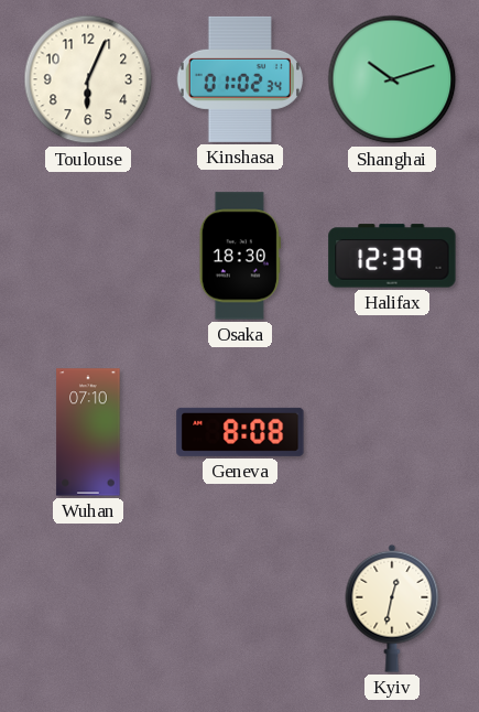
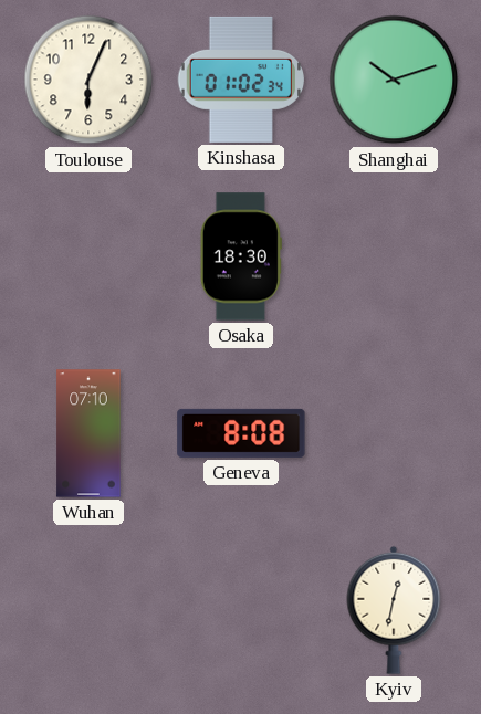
Halifax: 12:39 -> none
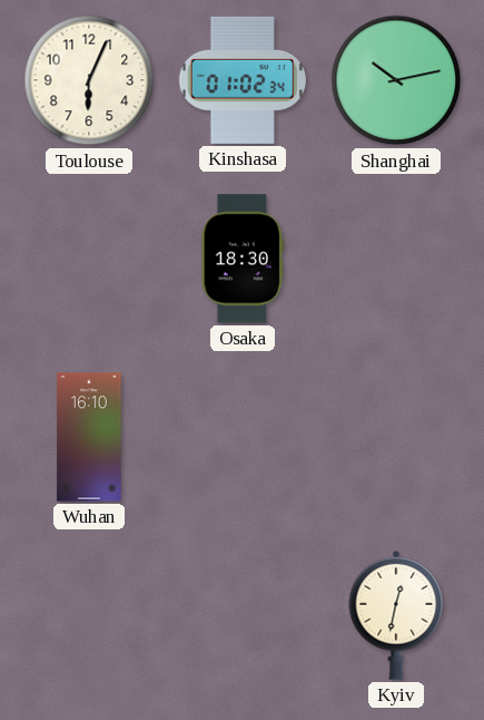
Shanghai: 10:12 -> 10:13
Wuhan: 07:10 -> 16:10
Geneva: 8:08 -> none
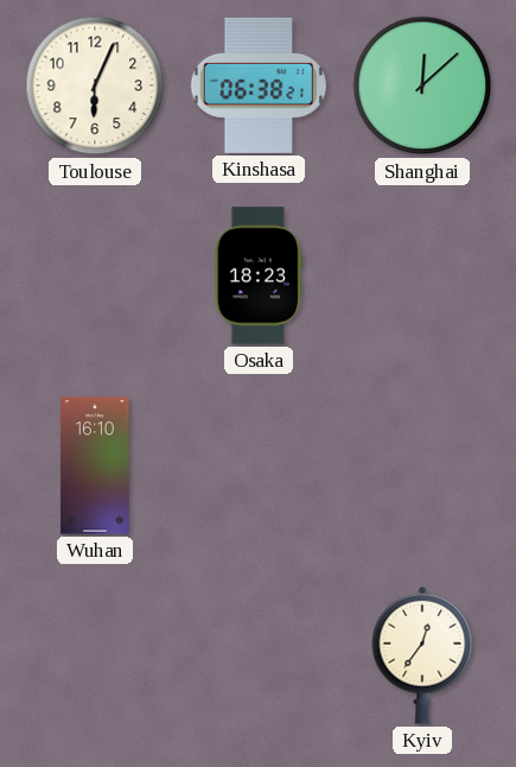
Kinshasa: 01:02 -> 06:38
Shanghai: 10:13 -> 12:08
Osaka: 18:30 -> 18:23
Kyiv: 12:32 -> 12:36
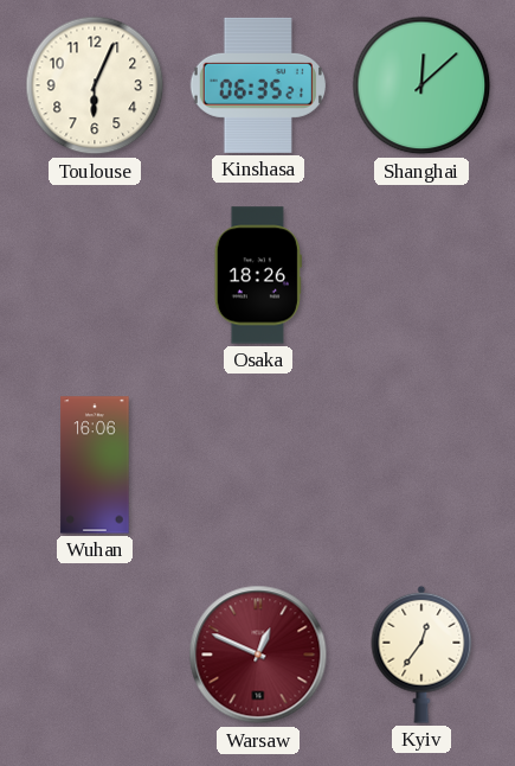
Kinshasa: 06:38 -> 06:35
Osaka: 18:23 -> 18:26
Wuhan: 16:10 -> 16:06
Warsaw: none -> 12:49
